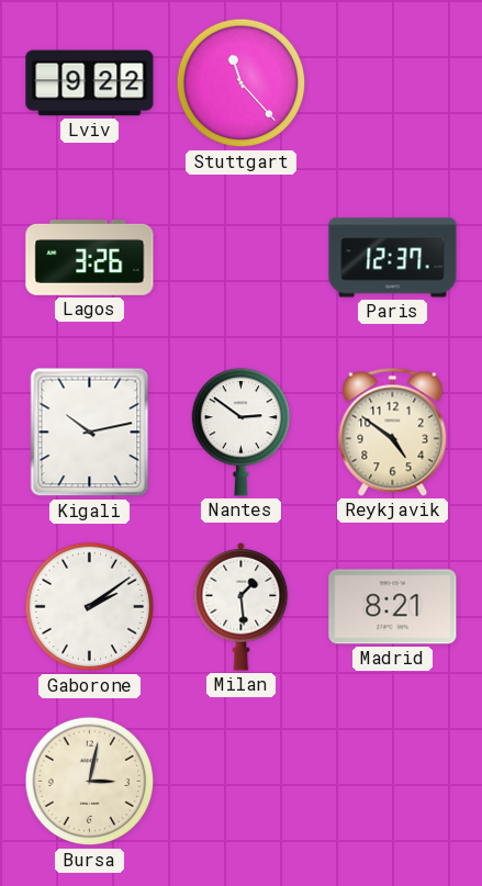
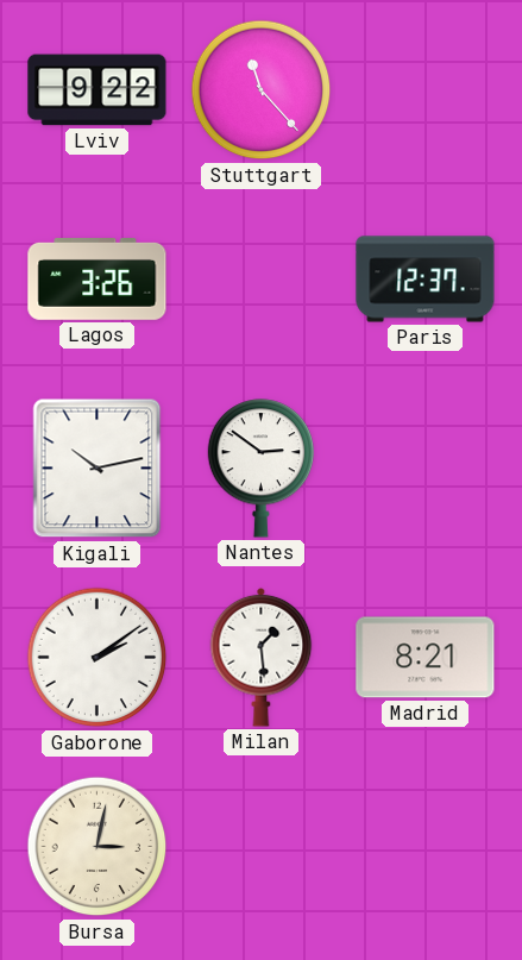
Reykjavik: 4:51 -> none
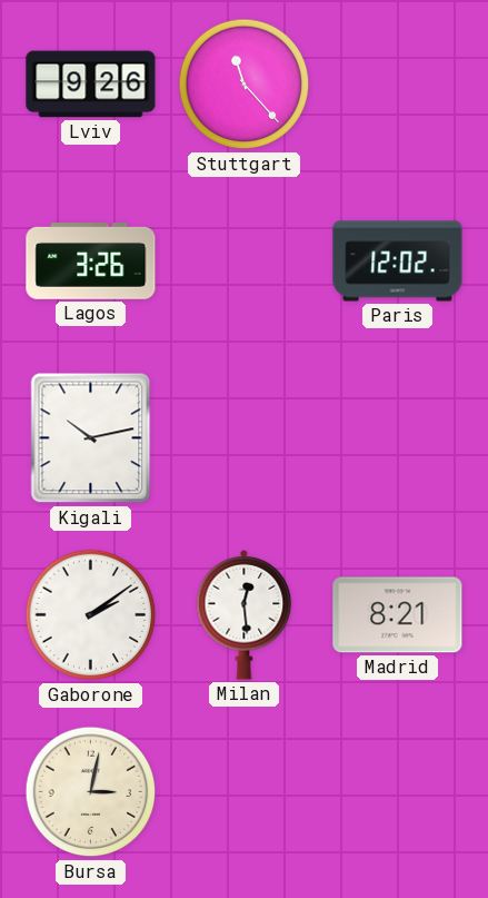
Lviv: 9:22 -> 9:26
Paris: 12:37 -> 12:02
Nantes: 2:51 -> none
Milan: 1:29 -> 12:29
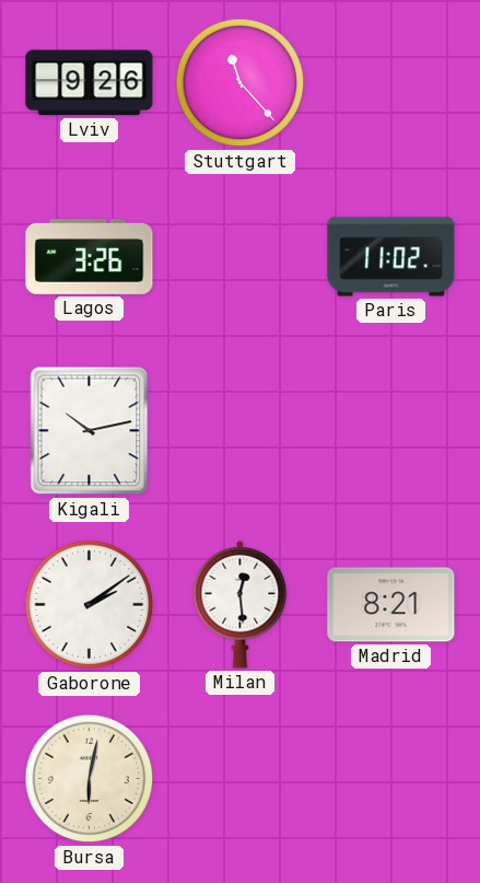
Paris: 12:02 -> 11:02
Bursa: 3:02 -> 6:02
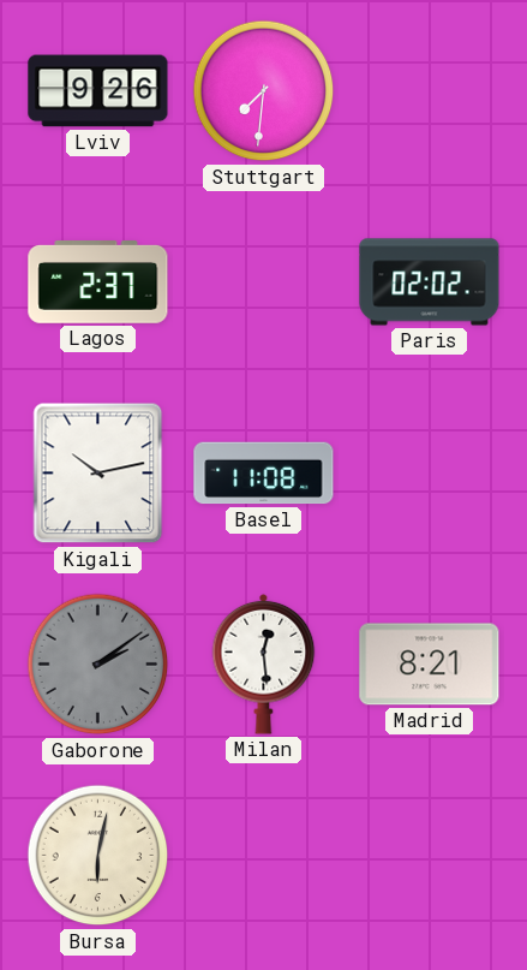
Stuttgart: 11:23 -> 7:31
Lagos: 3:26 -> 2:37
Paris: 11:02 -> 02:02
Basel: none -> 11:08
Gaborone dial: white -> grey
